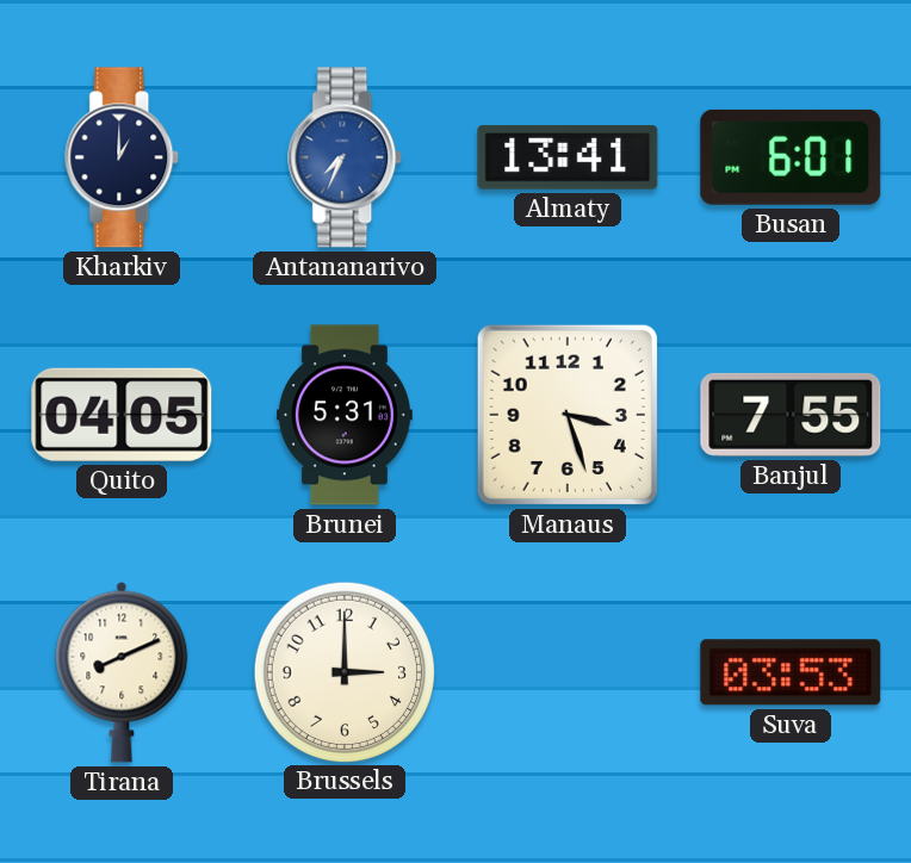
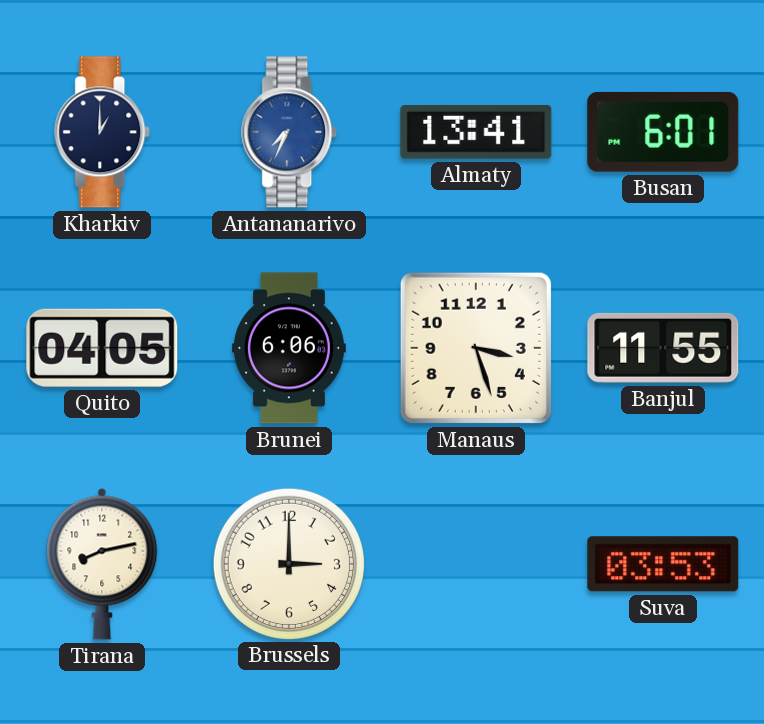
Brunei: 5:31 -> 6:06
Banjul: 7:55 -> 11:55
Tirana: 8:11 -> 8:13
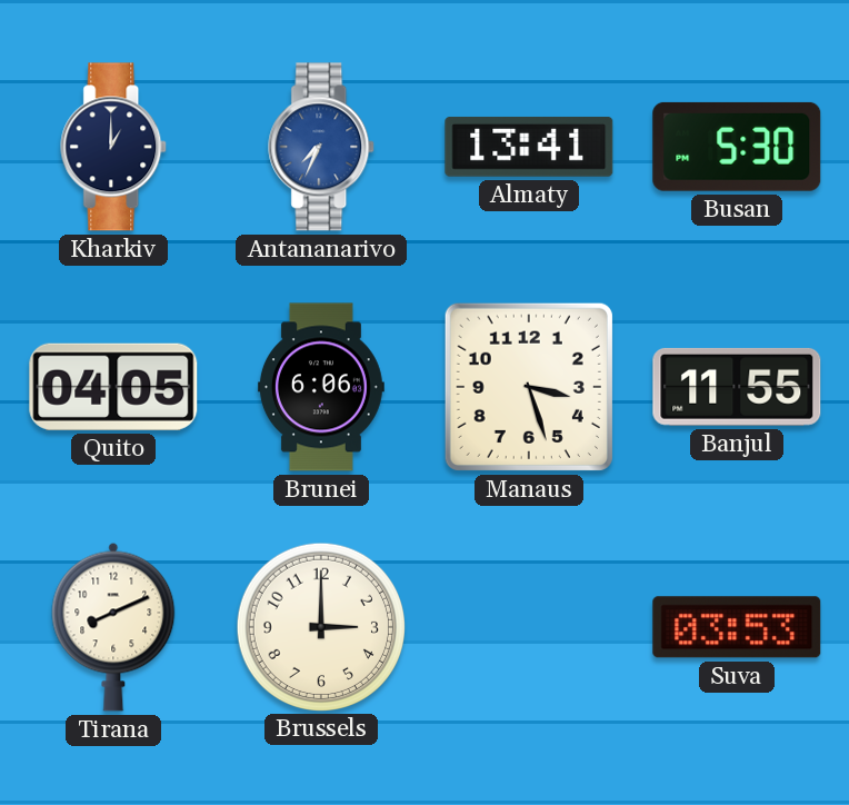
Busan: 6:01 -> 5:30
Tirana: 8:13 -> 8:11
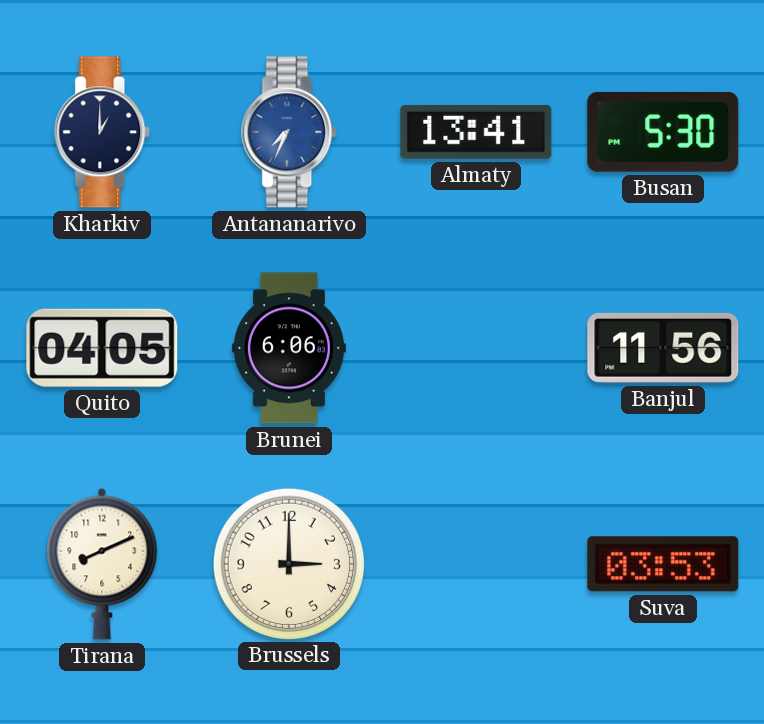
Manaus: 3:27 -> none
Banjul: 11:55 -> 11:56
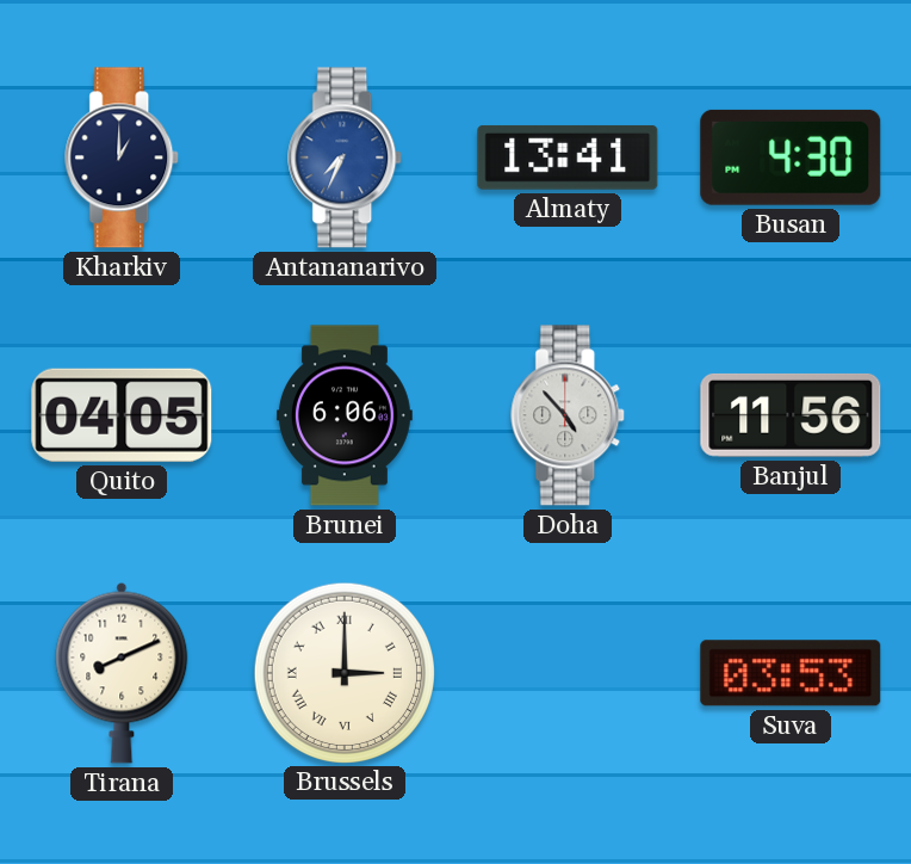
Busan: 5:30 -> 4:30
Doha: none -> 4:53
Brussels numerals: Arabic -> Roman
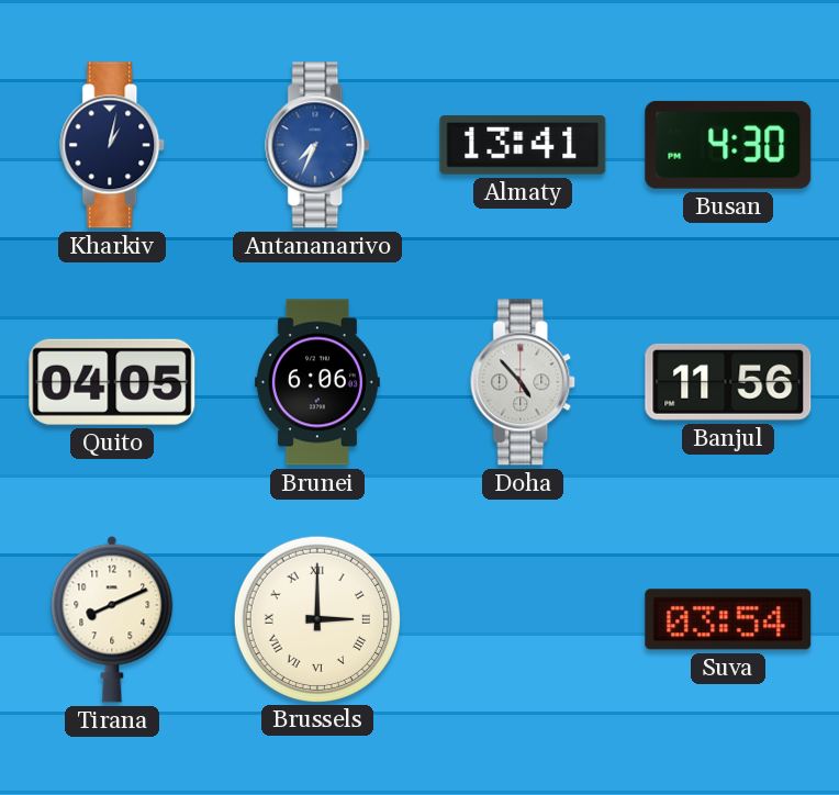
Kharkiv: 1:00 -> 1:02
Suva: 03:53 -> 03:54
